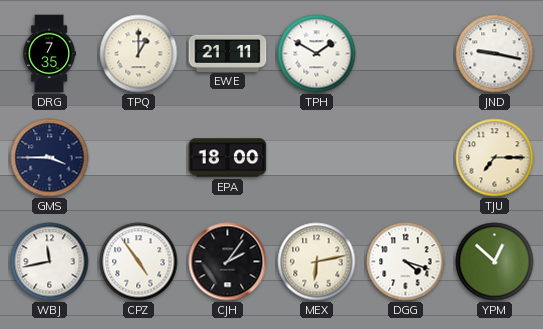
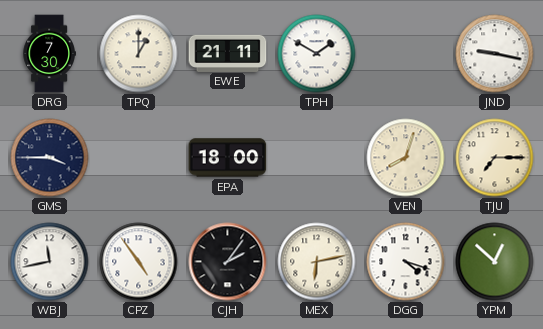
DRG: 7:35 -> 7:30
VEN: none -> 8:03
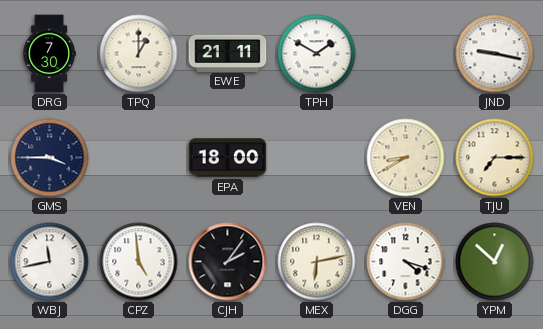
VEN: 8:03 -> 8:40
CPZ: 4:54 -> 4:59
